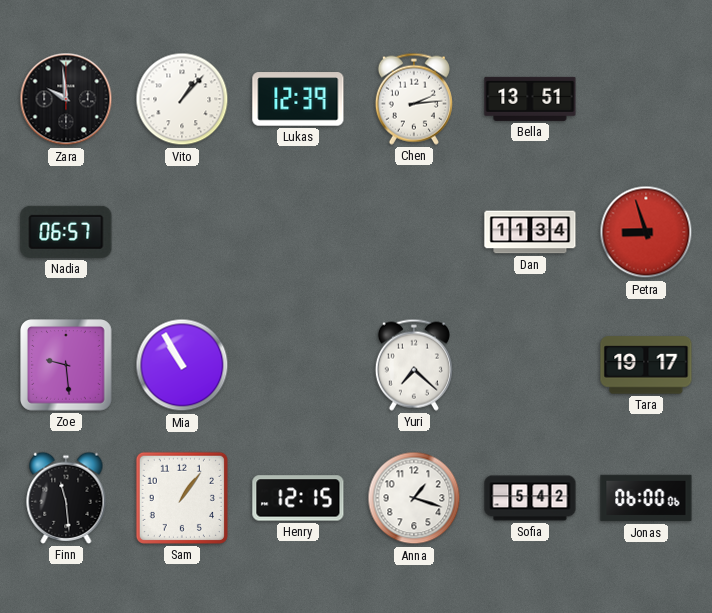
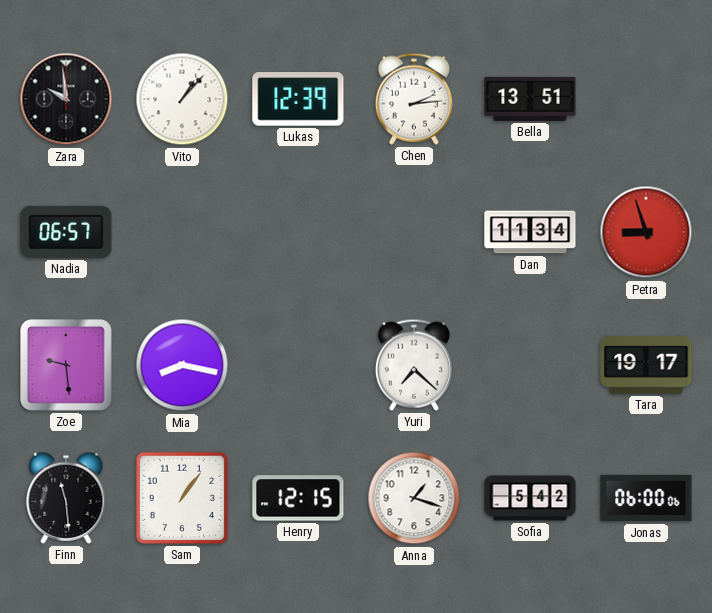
Mia: 10:55 -> 8:17
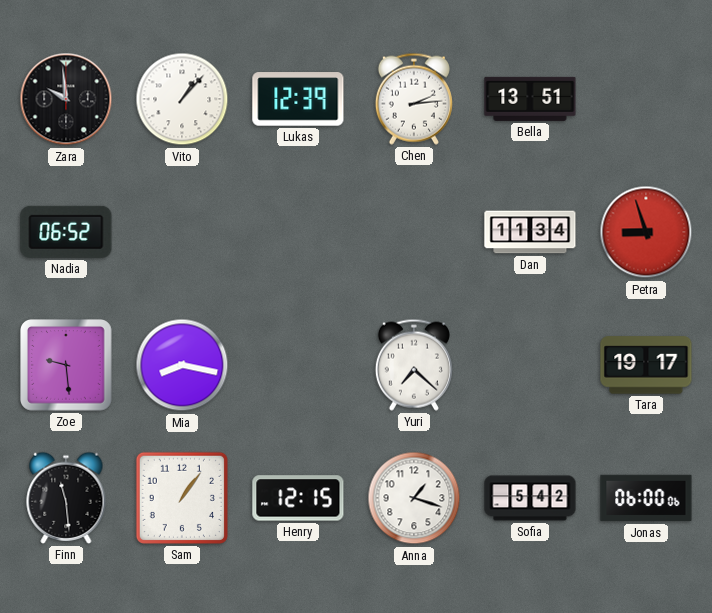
Nadia: 06:57 -> 06:52
